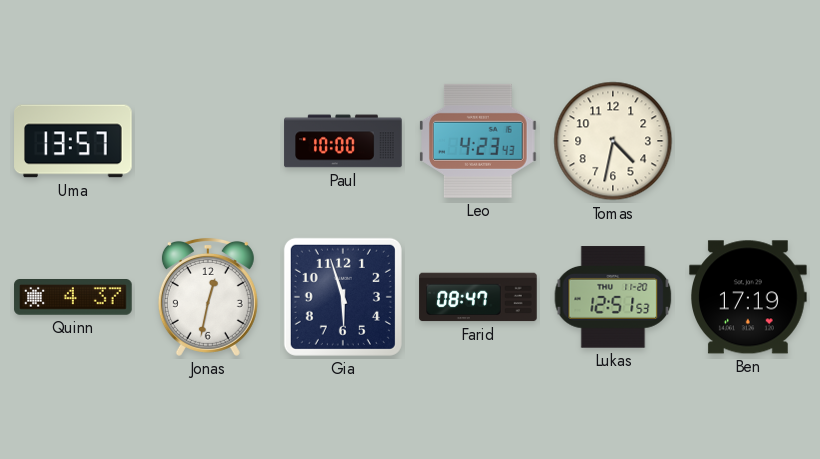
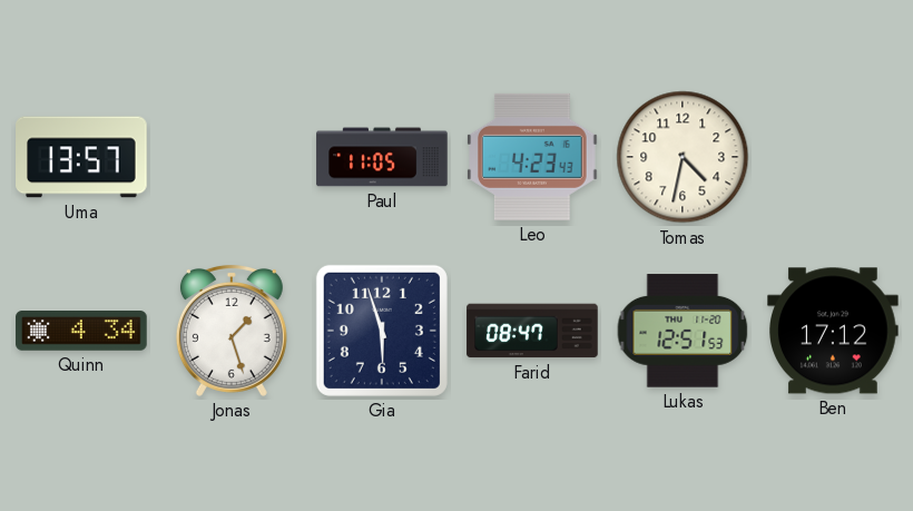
Paul: 10:00 -> 11:05
Quinn: 4:37 -> 4:34
Jonas: 12:32 -> 1:27
Ben: 17:19 -> 17:12
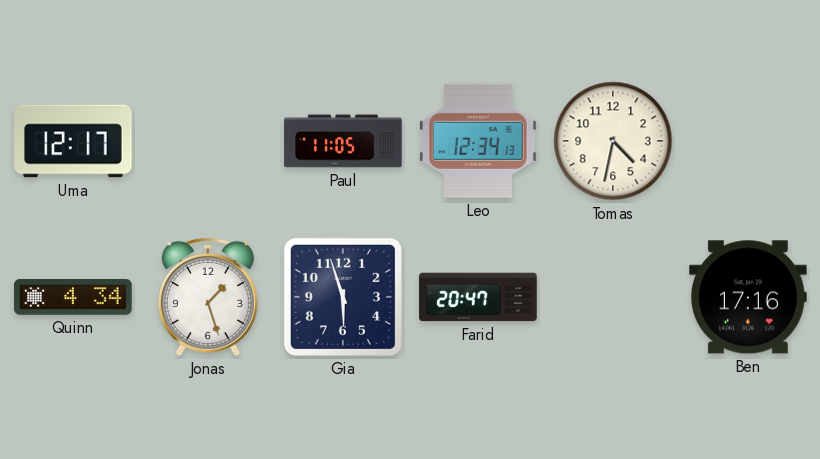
Uma: 13:57 -> 12:17
Leo: 4:23 -> 12:34
Farid: 08:47 -> 20:47
Lukas: 12:51 -> none
Ben: 17:12 -> 17:16
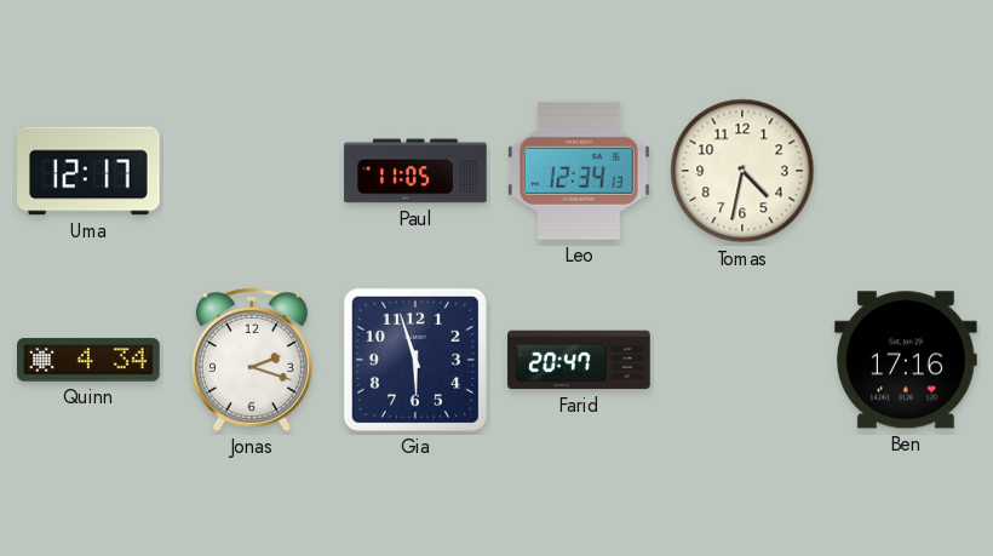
Jonas: 1:27 -> 2:18
